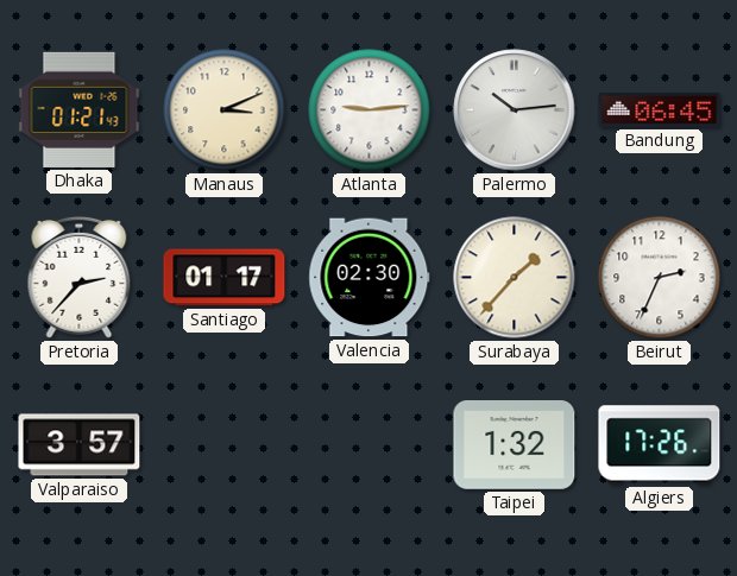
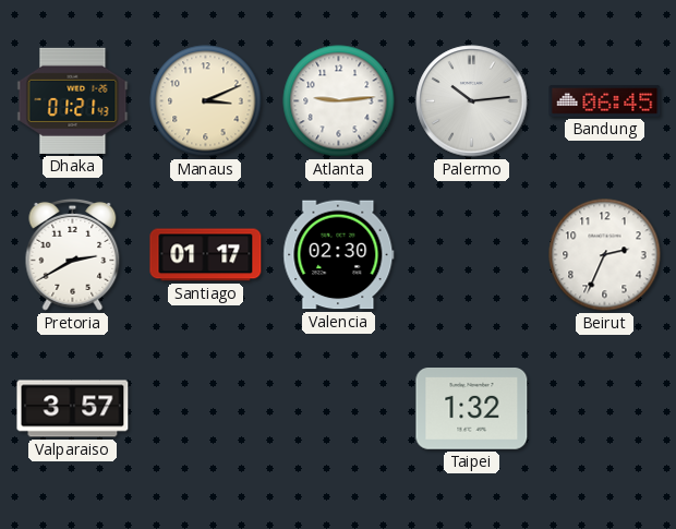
Pretoria: 2:37 -> 2:40
Surabaya: 1:37 -> none
Algiers: 17:26 -> none
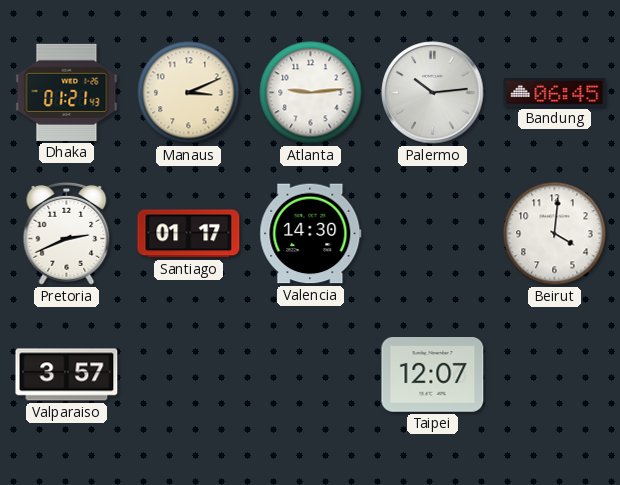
Pretoria: 2:40 -> 2:41
Valencia: 02:30 -> 14:30
Beirut: 2:34 -> 4:01
Taipei: 1:32 -> 12:07
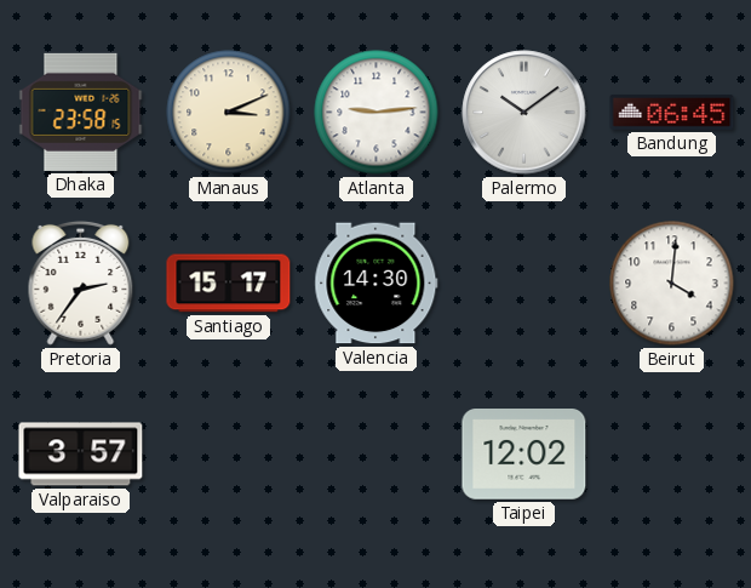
Dhaka: 01:21 -> 23:58
Palermo: 10:14 -> 10:09
Pretoria: 2:41 -> 2:36
Santiago: 01:17 -> 15:17
Taipei: 12:07 -> 12:02
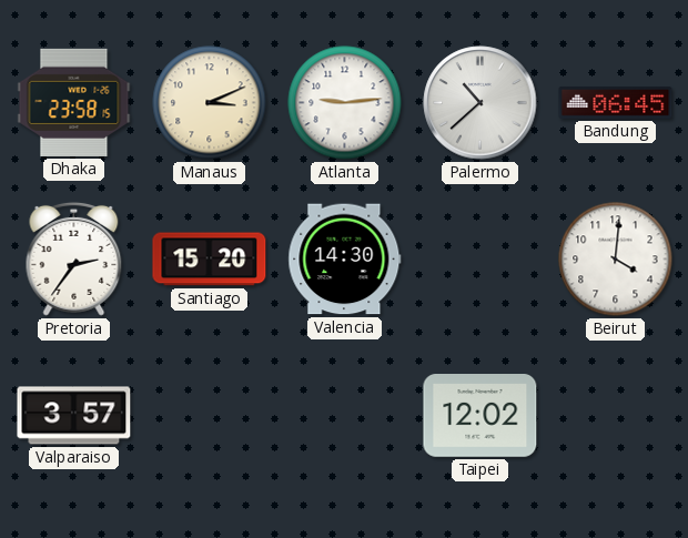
Palermo: 10:09 -> 10:38
Santiago: 15:17 -> 15:20
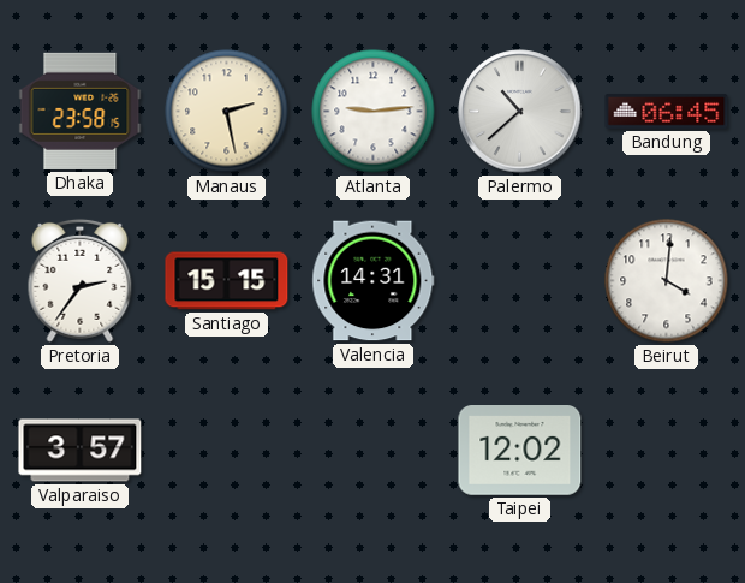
Manaus: 3:11 -> 2:28
Santiago: 15:20 -> 15:15
Valencia: 14:30 -> 14:31
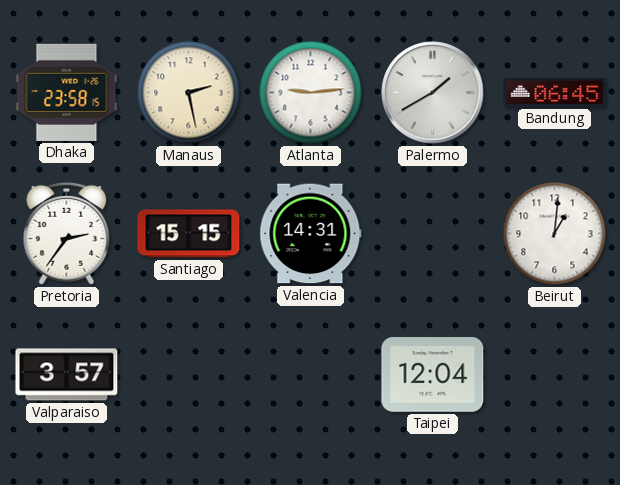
Palermo: 10:38 -> 1:40
Beirut: 4:01 -> 1:01
Taipei: 12:02 -> 12:04
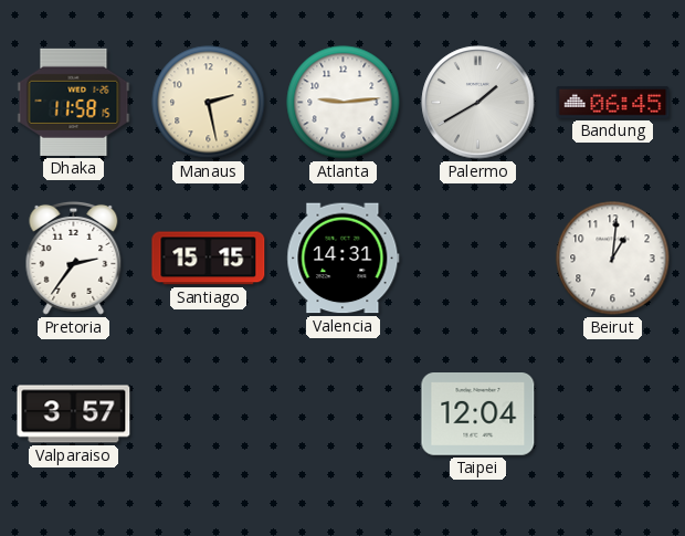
Dhaka: 23:58 -> 11:58
